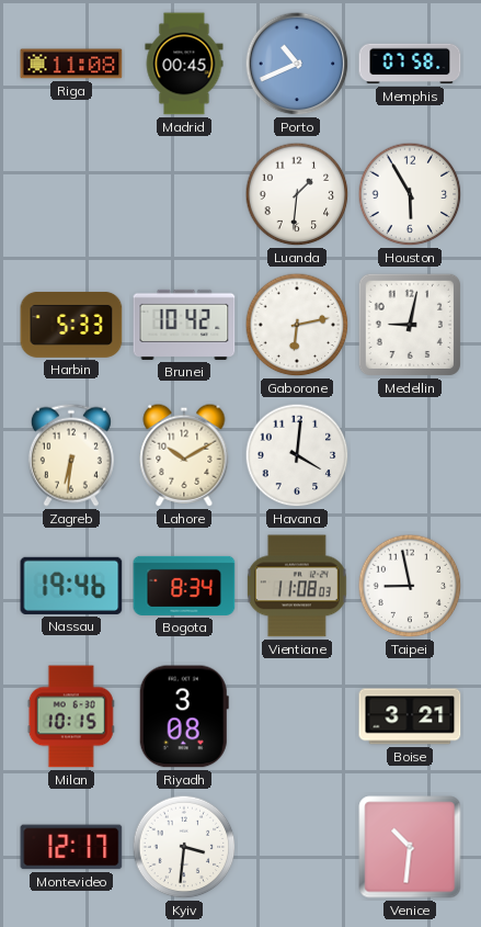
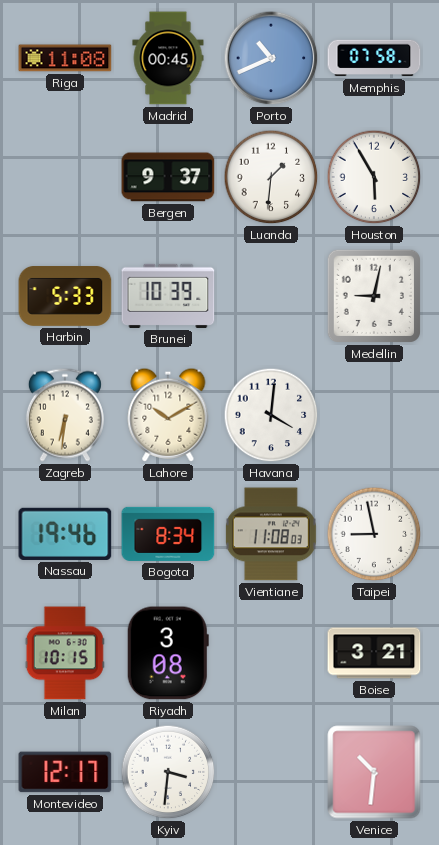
Bergen: none -> 9:37
Brunei: 10:42 -> 10:39
Gaborone: 6:13 -> none
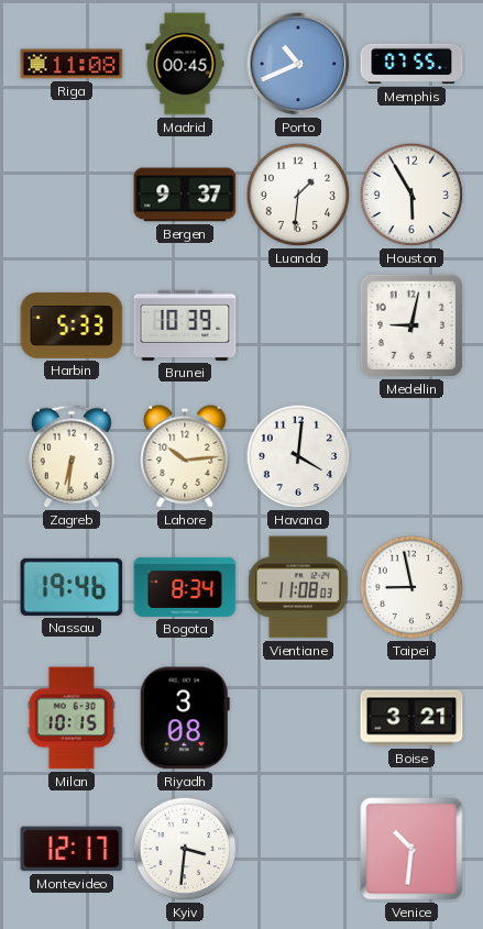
Memphis: 07:58 -> 07:55
Lahore: 10:10 -> 10:14
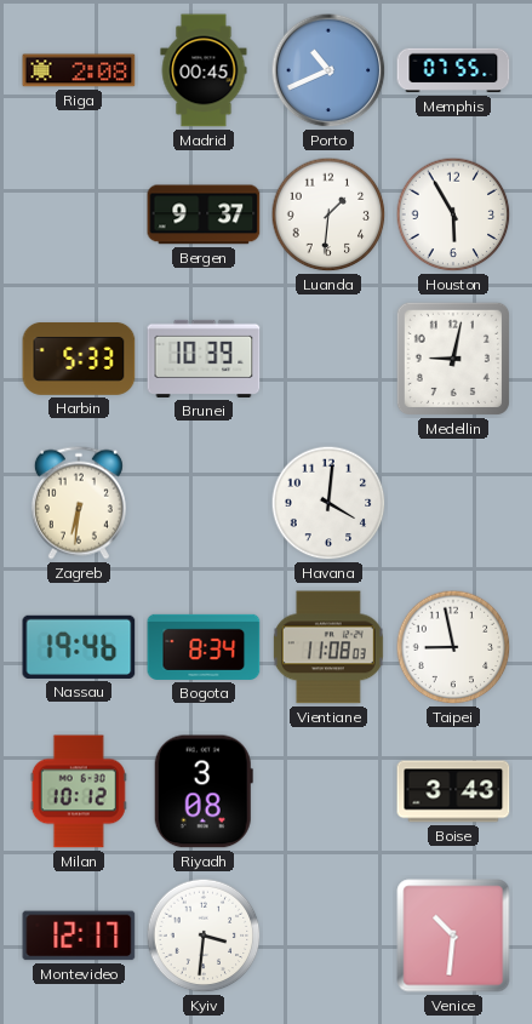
Riga: 11:08 -> 2:08
Lahore: 10:14 -> none
Milan: 10:15 -> 10:12
Boise: 3:21 -> 3:43
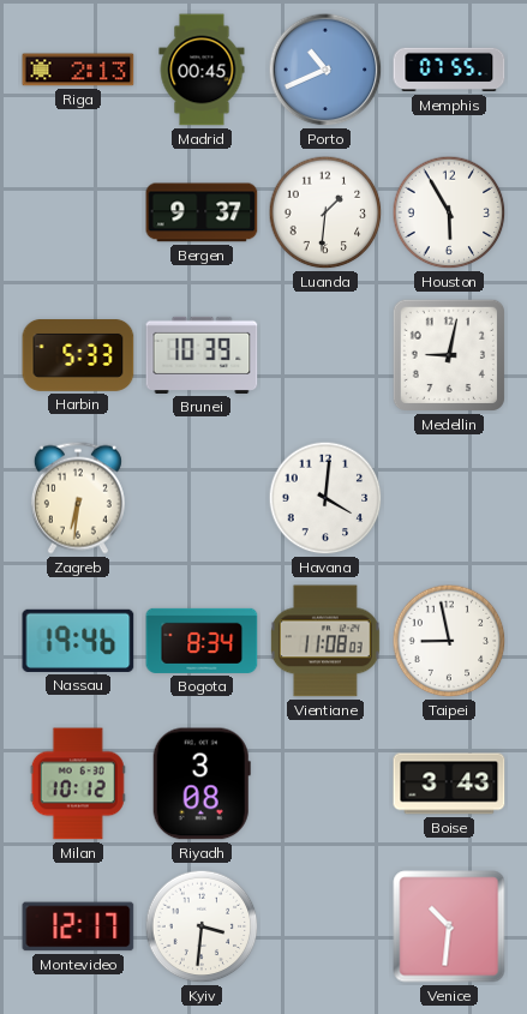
Riga: 2:08 -> 2:13
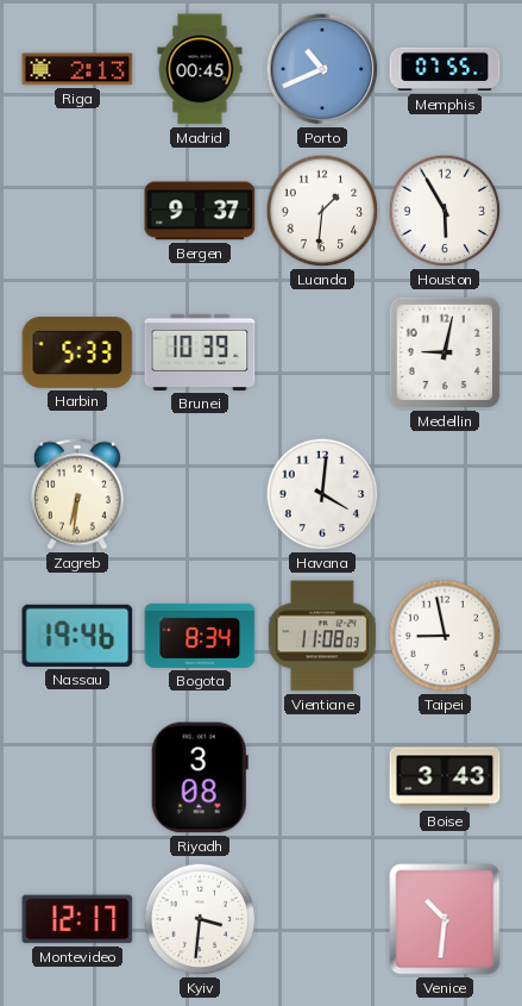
Milan: 10:12 -> none
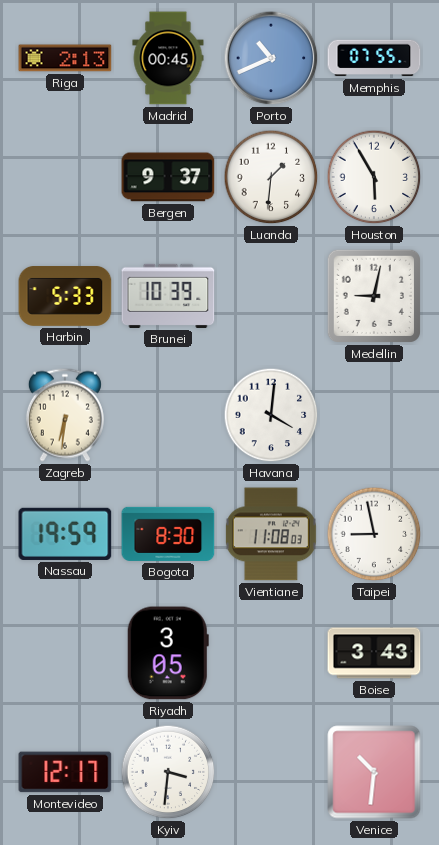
Nassau: 19:46 -> 19:59
Bogota: 8:34 -> 8:30
Riyadh: 3:08 -> 3:05
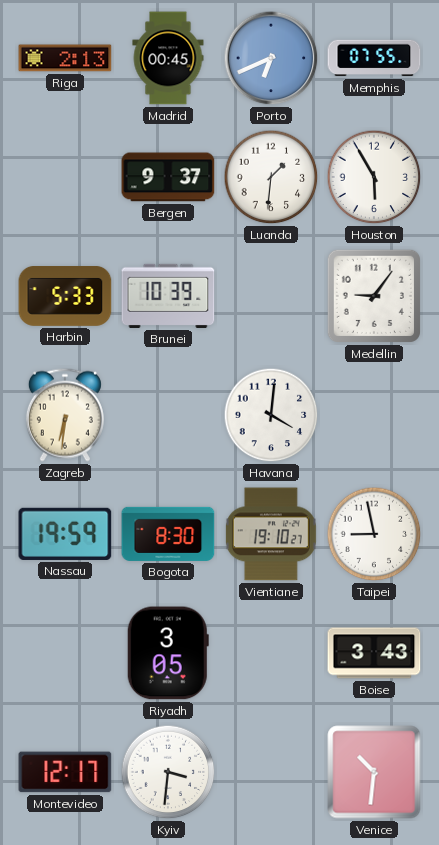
Porto: 10:41 -> 6:41
Medellin: 9:02 -> 9:06
Vientiane: 11:08 -> 19:10
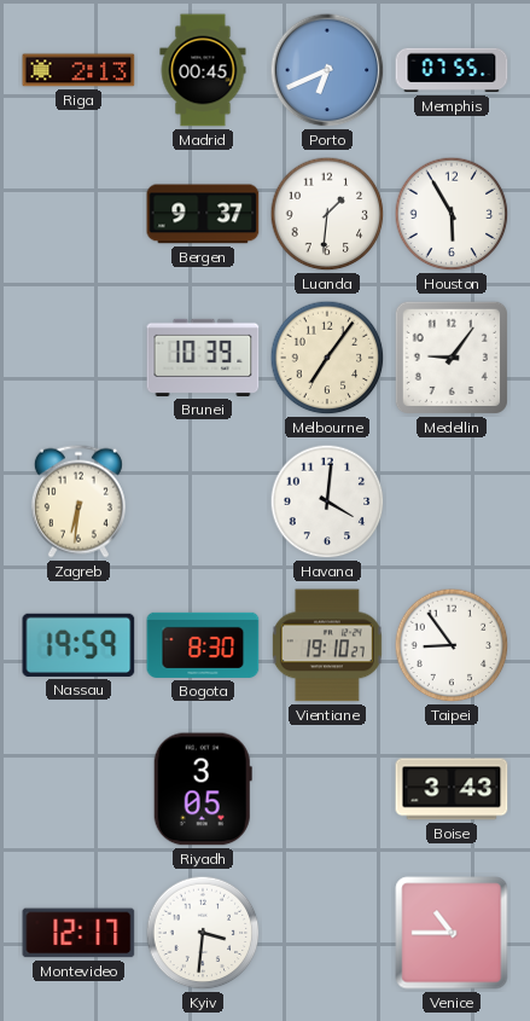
Harbin: 5:33 -> none
Melbourne: none -> 7:06
Taipei: 8:58 -> 8:54
Venice: 10:31 -> 10:45
